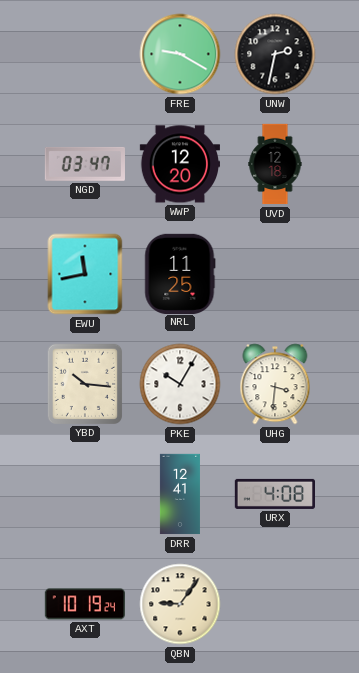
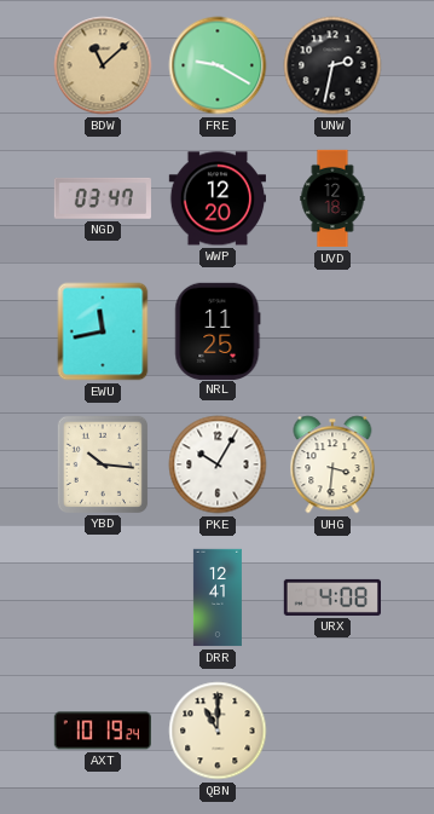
BDW: none -> 11:08
QBN: 9:06 -> 11:00
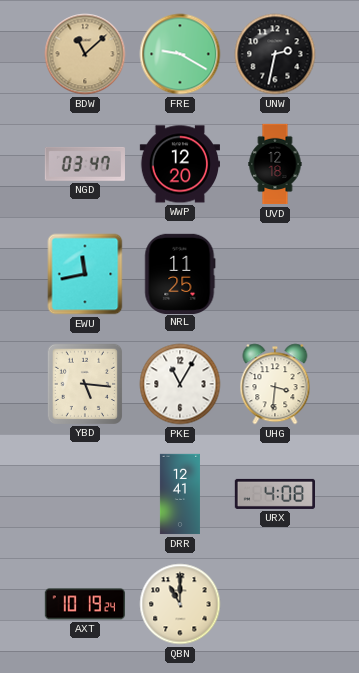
YBD: 10:16 -> 5:16
PKE: 10:05 -> 11:05
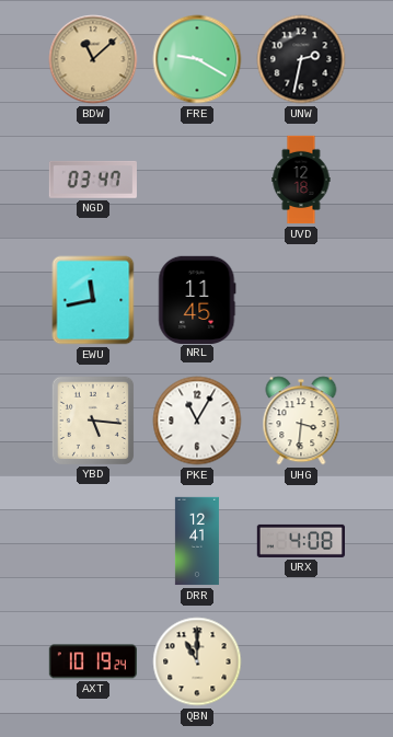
WWP: 12:20 -> none
NRL: 11:25 -> 11:45
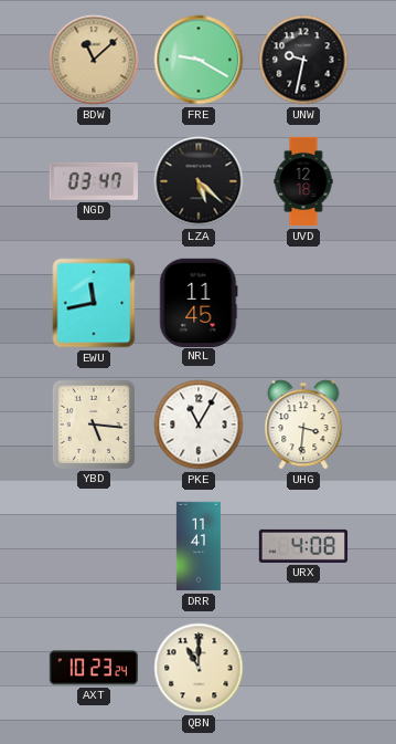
UNW: 2:32 -> 9:32
LZA: none -> 5:22
DRR: 12:41 -> 11:41
AXT: 10:19 -> 10:23
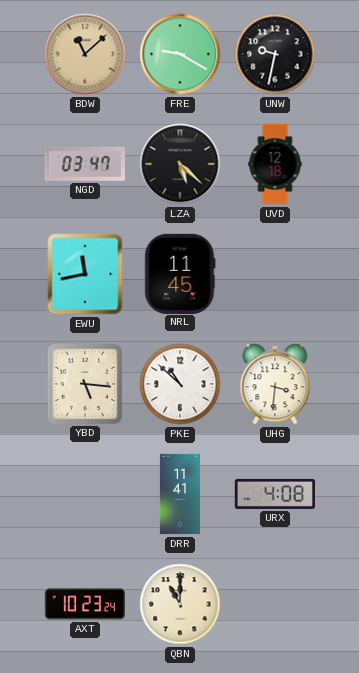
PKE: 11:05 -> 10:52
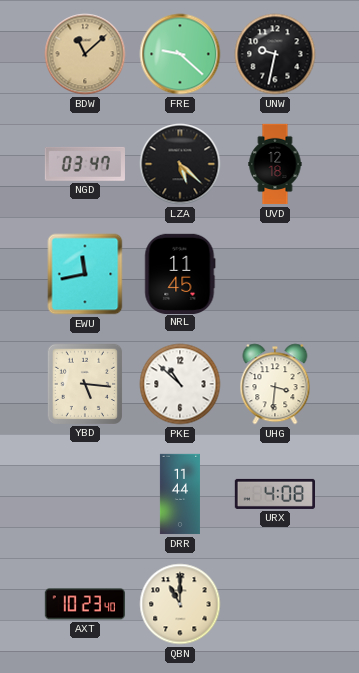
FRE: 9:20 -> 9:22
DRR: 11:41 -> 11:44
AXT: 10:23:24 -> 10:23:40
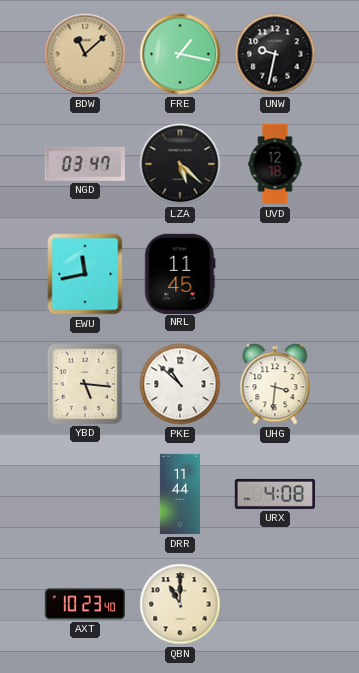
FRE: 9:22 -> 1:17
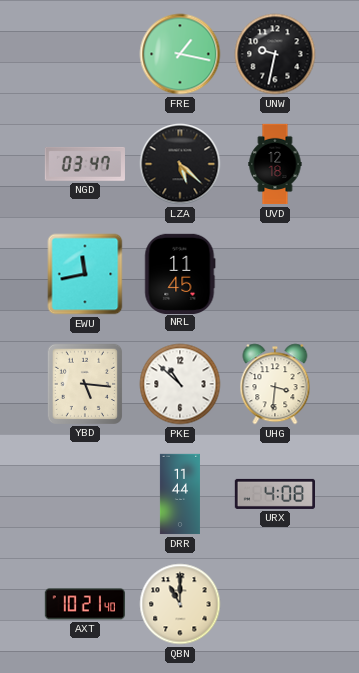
BDW: 11:08 -> none
AXT: 10:23 -> 10:21
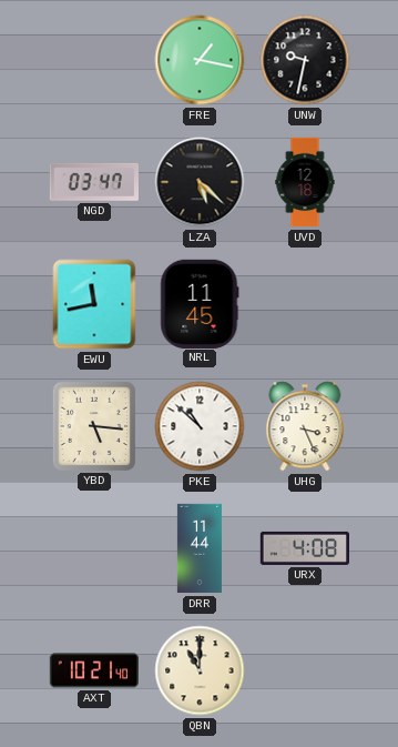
UHG: 3:31 -> 3:26
